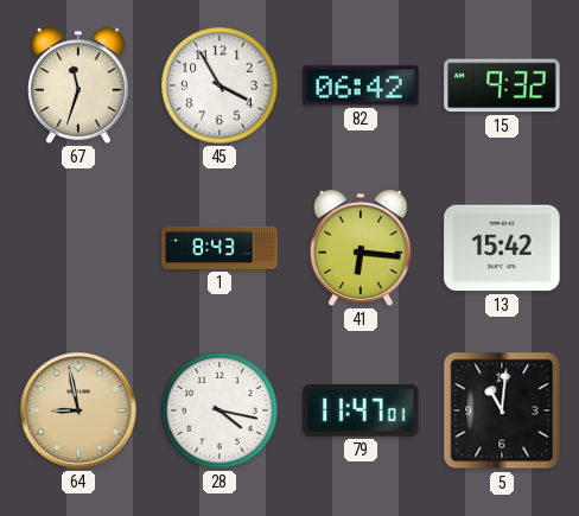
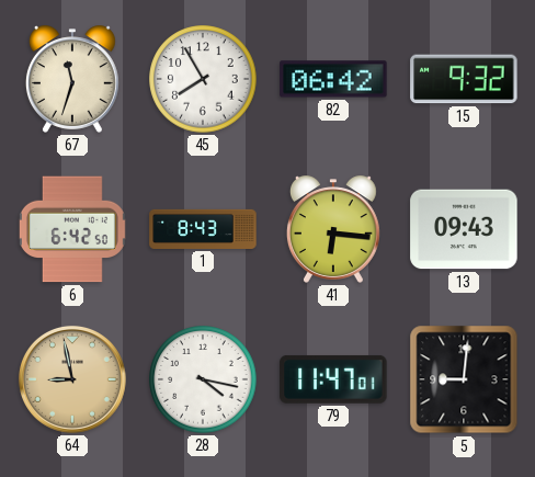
45: 3:55 -> 7:55
6: none -> 6:42
13: 15:42 -> 09:43
5: 11:01 -> 9:01
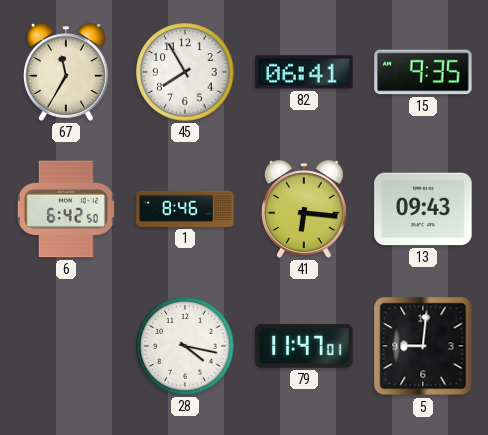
67: 11:33 -> 11:35
82: 06:42 -> 06:41
15: 9:32 -> 9:35
1: 8:43 -> 8:46
64: 8:58 -> none
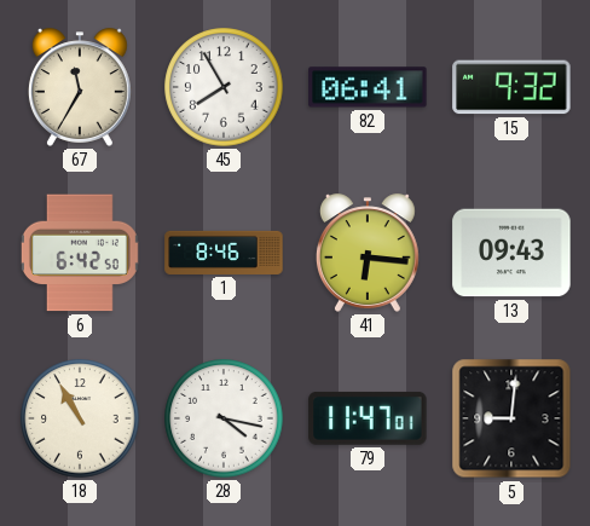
15: 9:35 -> 9:32
18: none -> 10:55
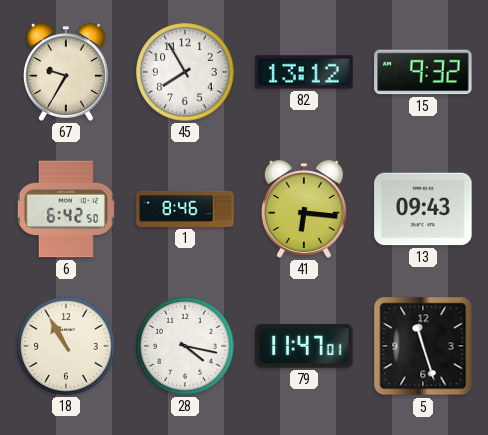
67: 11:35 -> 9:35
82: 06:41 -> 13:12
5: 9:01 -> 11:27
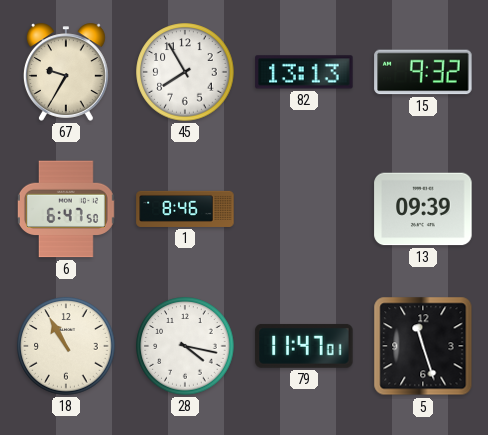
82: 13:12 -> 13:13
6: 6:42 -> 6:47
41: 6:16 -> none
13: 09:43 -> 09:39
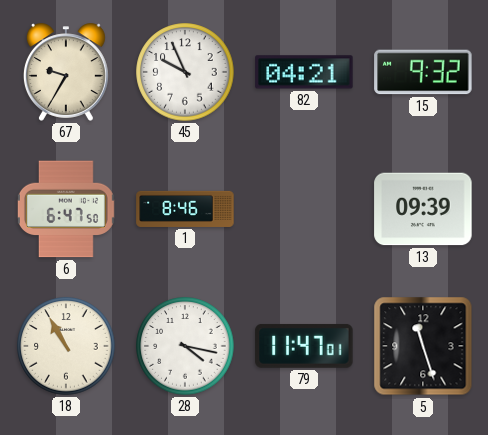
45: 7:55 -> 9:56
82: 13:13 -> 04:21
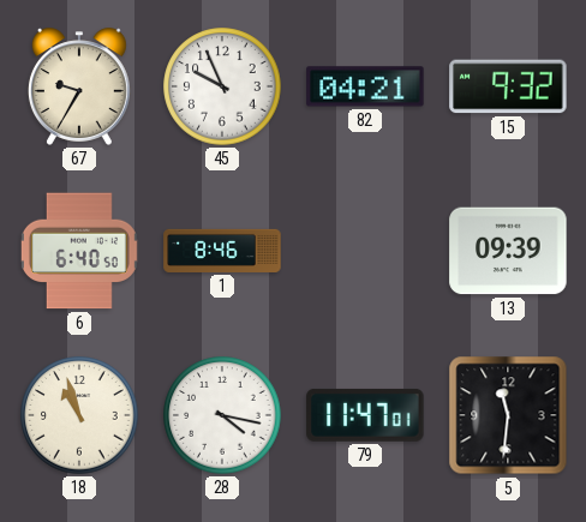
6: 6:47 -> 6:40
18: 10:55 -> 10:57
5: 11:27 -> 11:31
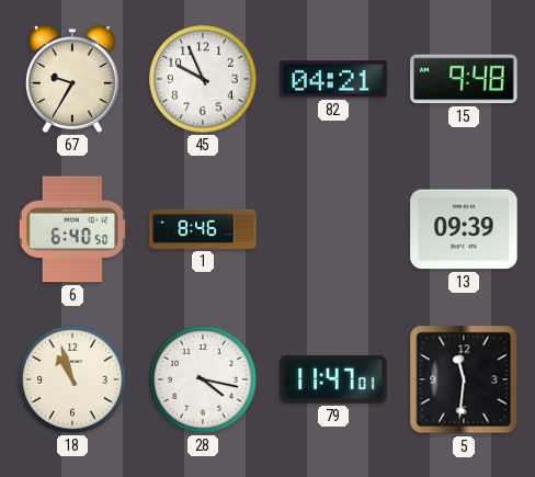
15: 9:32 -> 9:48
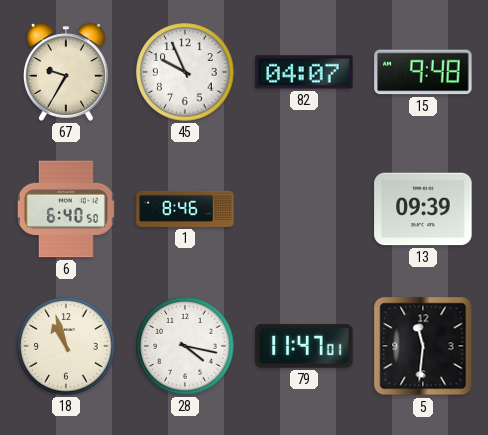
82: 04:21 -> 04:07
